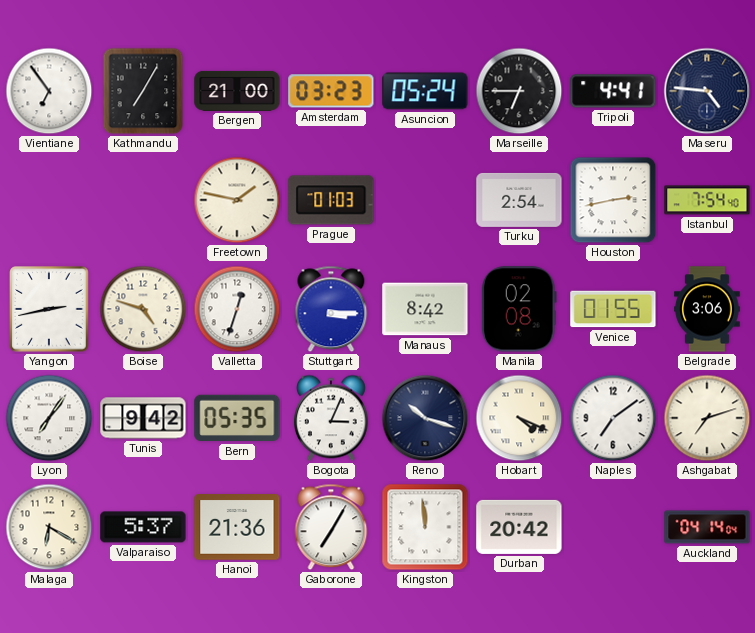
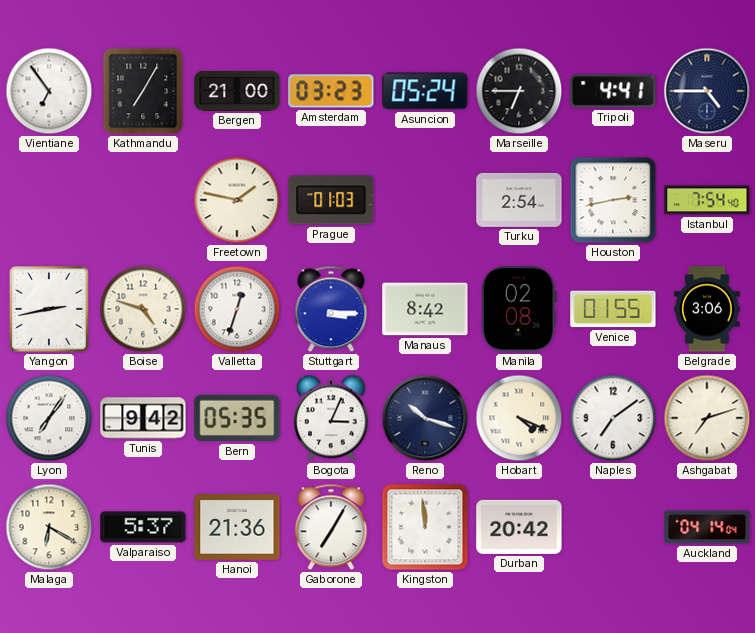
Maseru: 4:46 -> 4:45
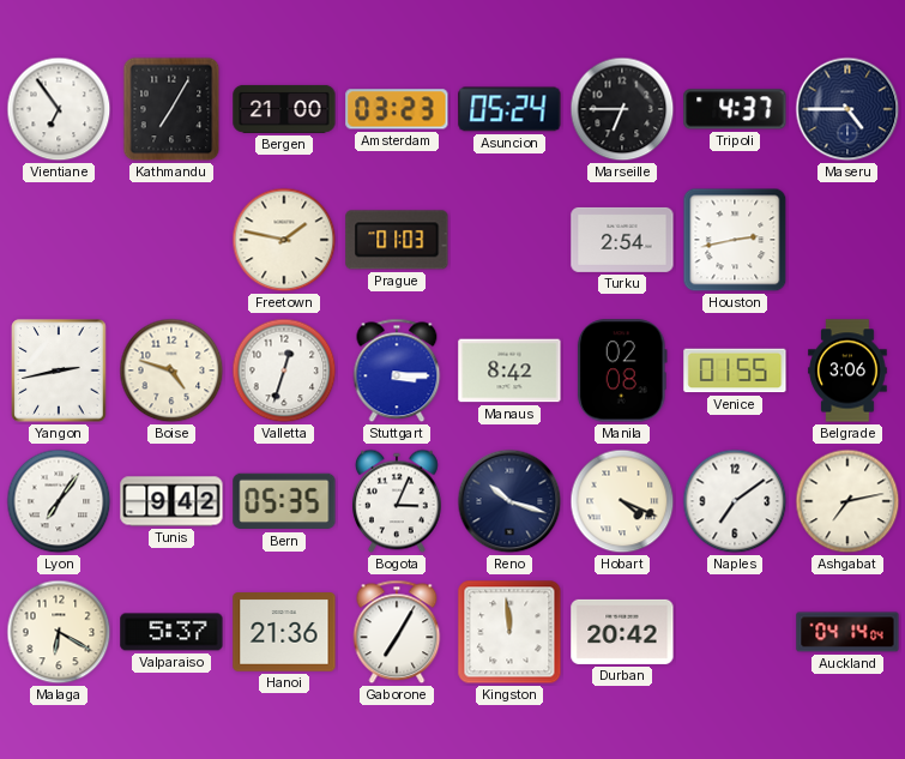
Tripoli: 4:41 -> 4:37
Istanbul: 7:54 -> none
Ashgabat: 7:12 -> 7:13
